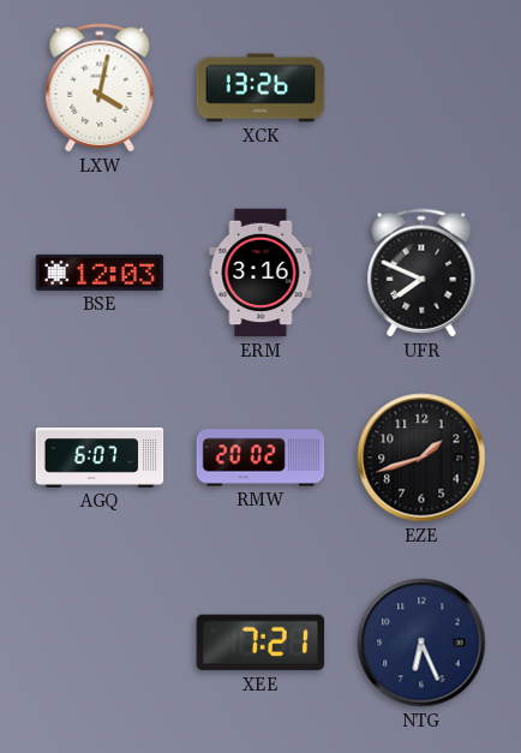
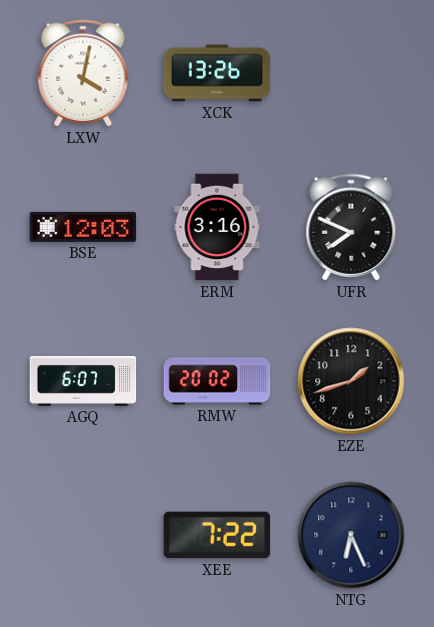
XEE: 7:21 -> 7:22
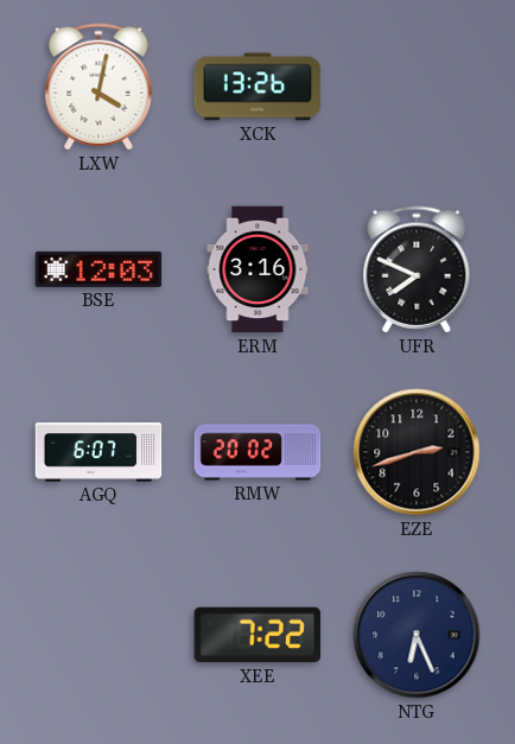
EZE: 1:42 -> 2:42
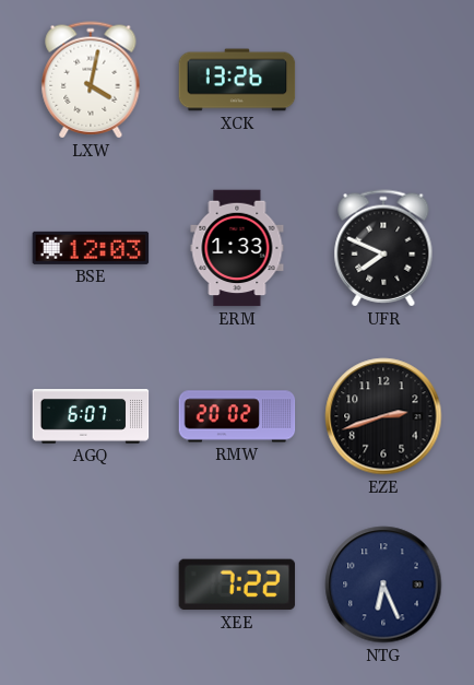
ERM: 3:16 -> 1:33
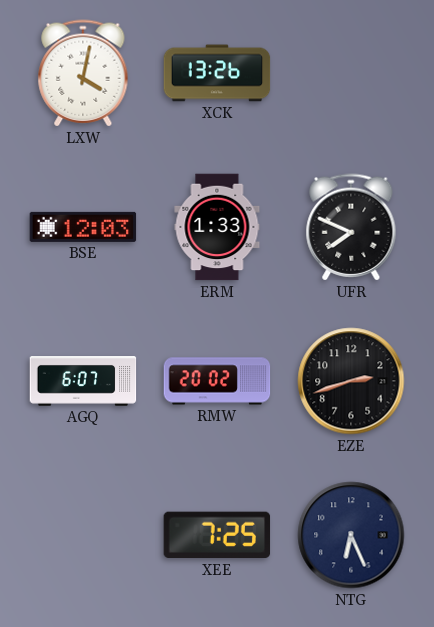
XEE: 7:22 -> 7:25
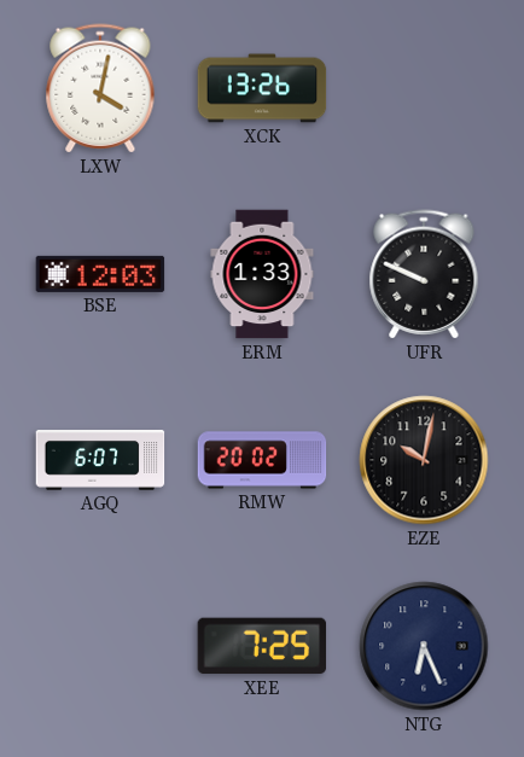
UFR: 7:49 -> 9:49
EZE: 2:42 -> 10:02
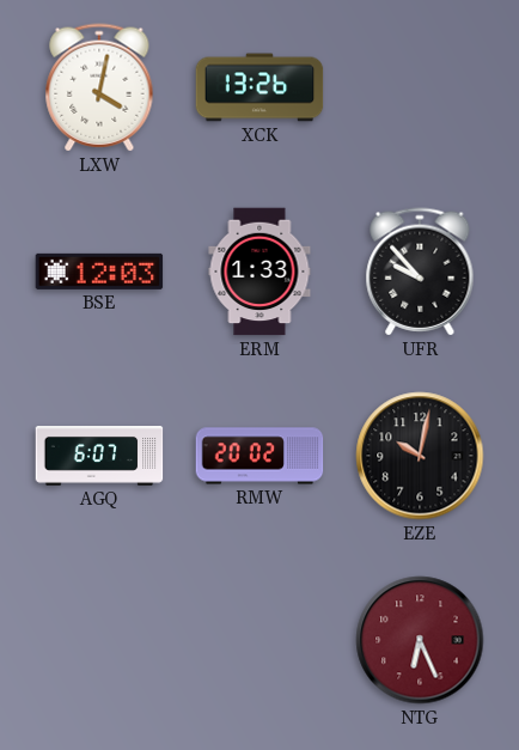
UFR: 9:49 -> 9:53
XEE: 7:25 -> none
NTG dial: navy -> burgundy
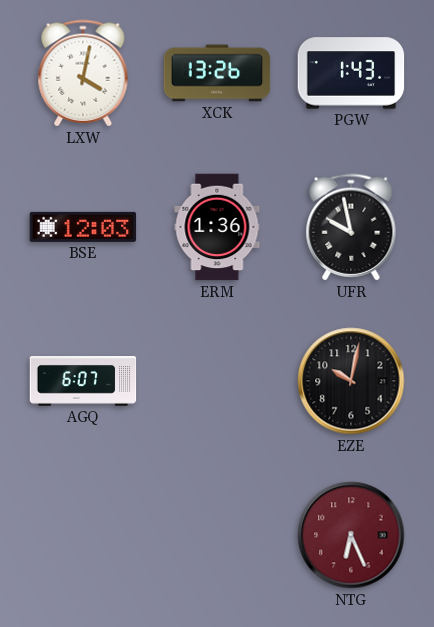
PGW: none -> 1:43
ERM: 1:33 -> 1:36
UFR: 9:53 -> 9:58
RMW: 20:02 -> none
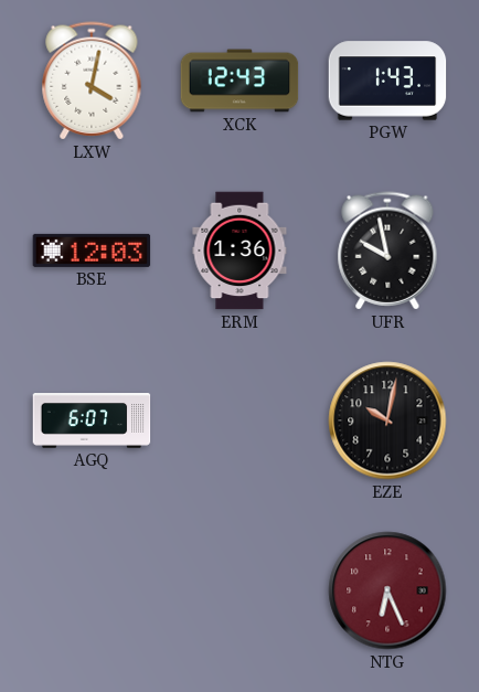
XCK: 13:26 -> 12:43
